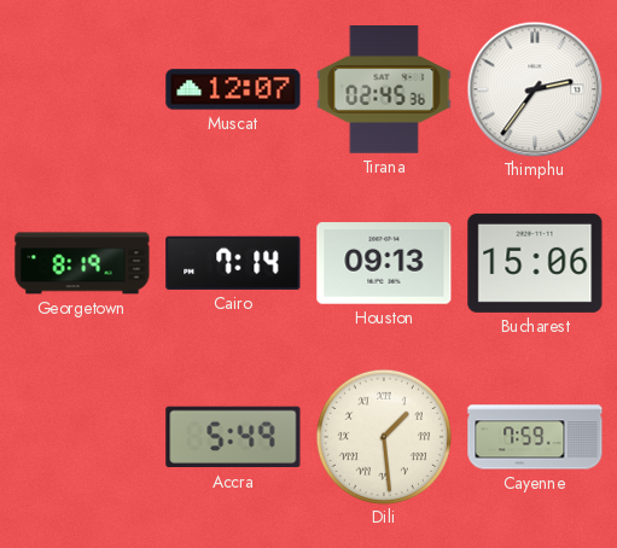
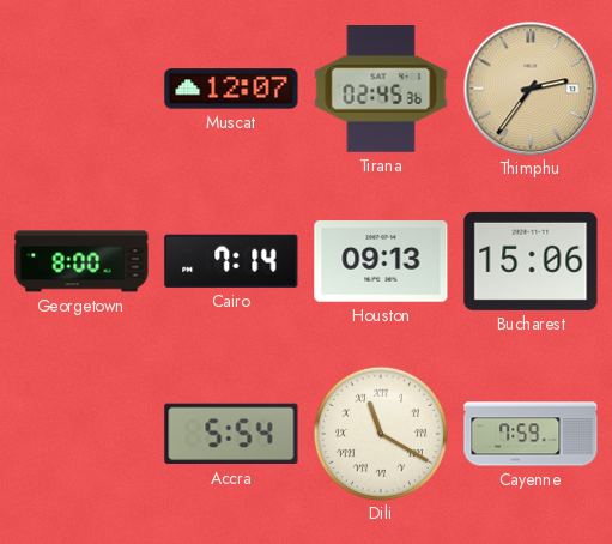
Thimphu dial: white -> champagne
Georgetown: 8:19 -> 8:00
Accra: 5:49 -> 5:54
Dili: 1:29 -> 11:20
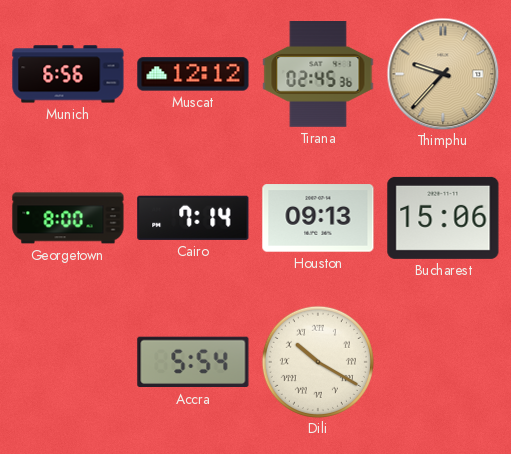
Munich: none -> 6:56
Muscat: 12:07 -> 12:12
Thimphu: 2:36 -> 9:37
Dili: 11:20 -> 10:20
Cayenne: 7:59 -> none
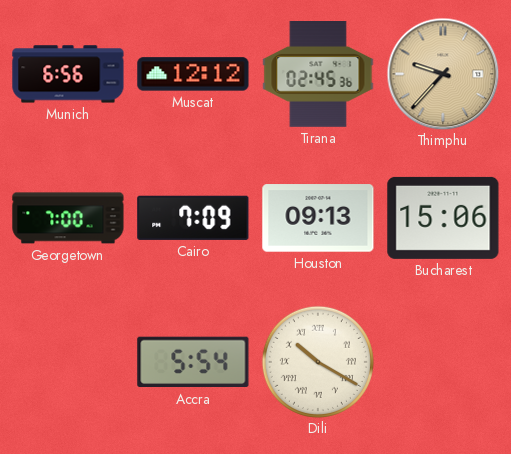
Georgetown: 8:00 -> 7:00
Cairo: 7:14 -> 7:09
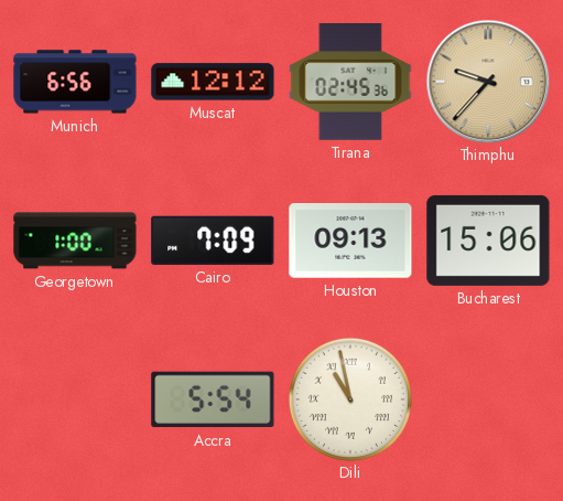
Georgetown: 7:00 -> 1:00
Dili: 10:20 -> 10:58
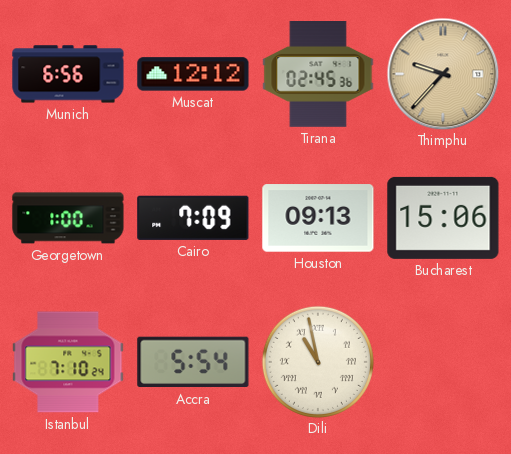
Istanbul: none -> 7:10
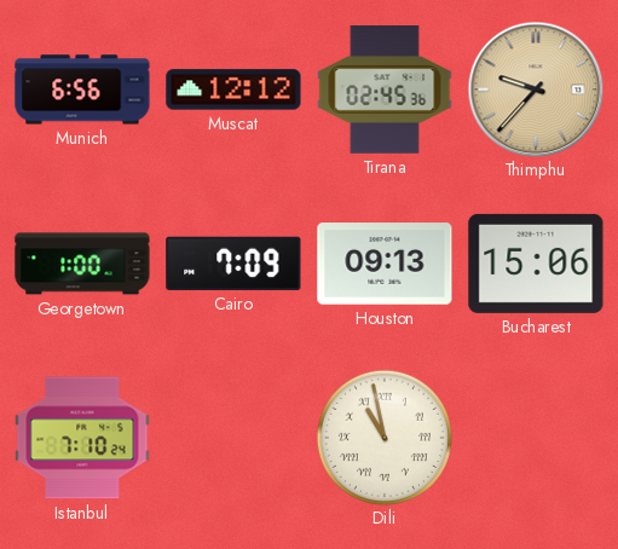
Accra: 5:54 -> none
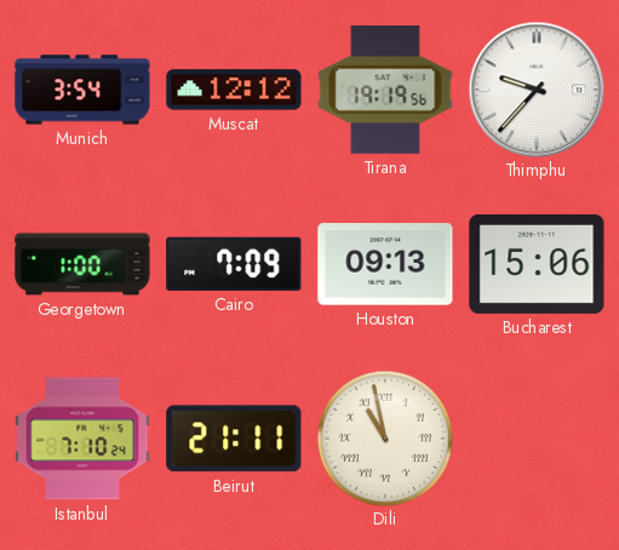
Munich: 6:56 -> 3:54
Tirana: 02:45 -> 19:19
Thimphu dial: champagne -> white
Beirut: none -> 21:11
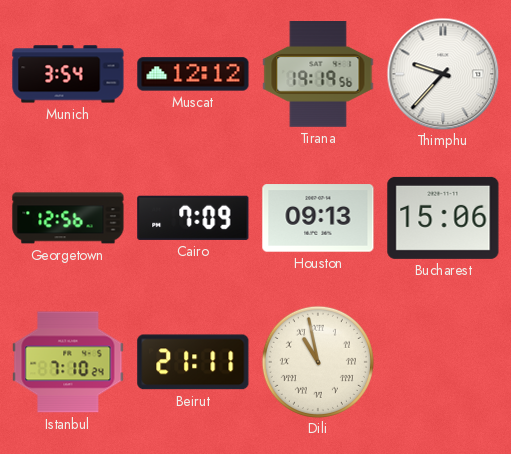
Georgetown: 1:00 -> 12:56
